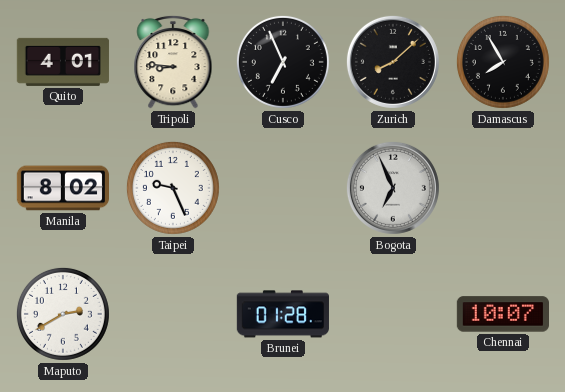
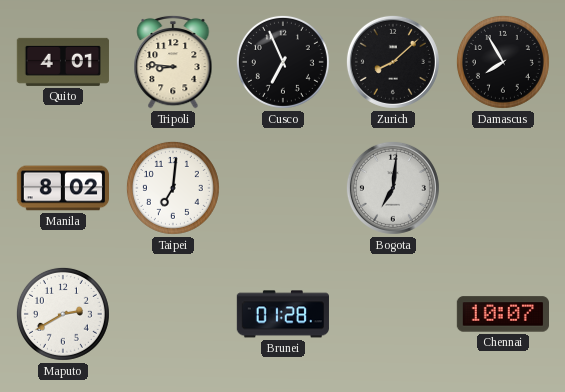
Taipei: 9:26 -> 7:01
Bogota: 6:56 -> 7:01
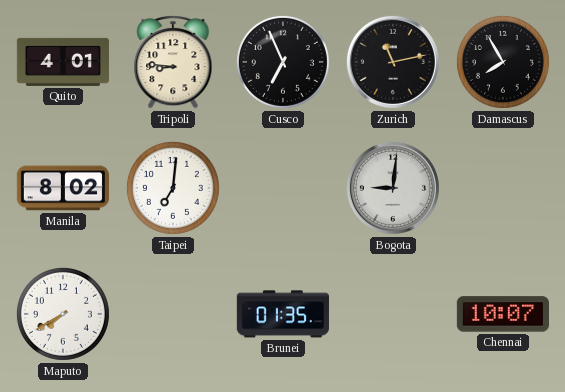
Zurich: 8:08 -> 11:13
Bogota: 7:01 -> 9:01
Maputo: 2:40 -> 7:40
Brunei: 01:28 -> 01:35
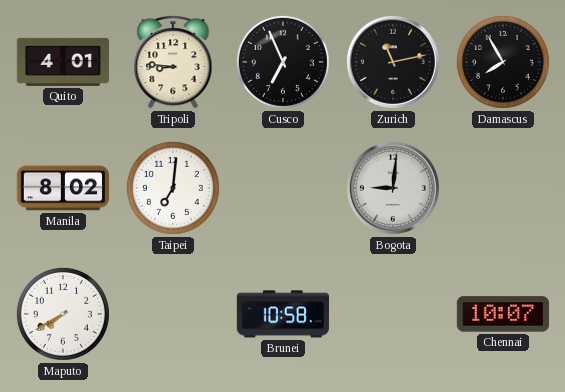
Brunei: 01:35 -> 10:58
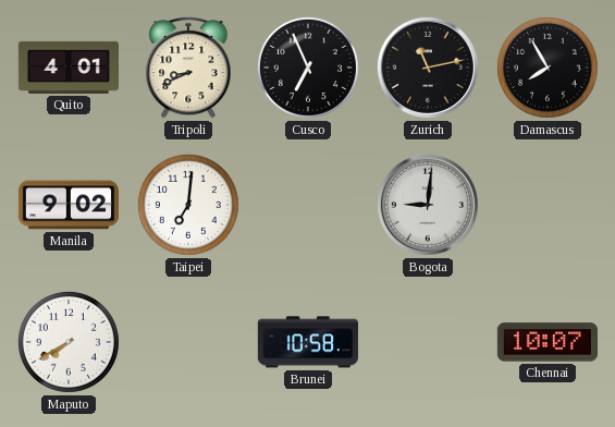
Tripoli: 8:46 -> 8:41
Manila: 8:02 -> 9:02
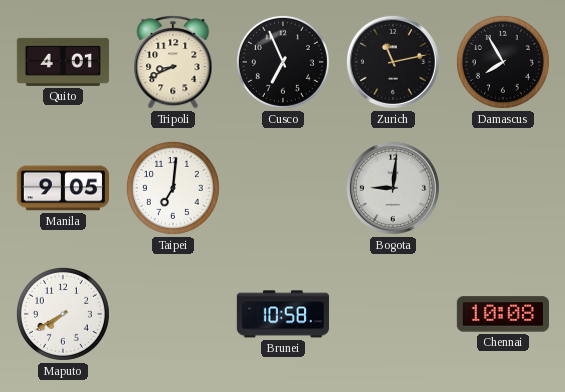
Manila: 9:02 -> 9:05
Chennai: 10:07 -> 10:08
